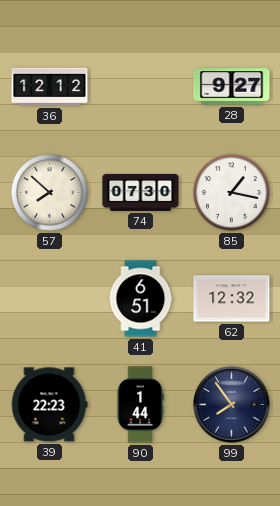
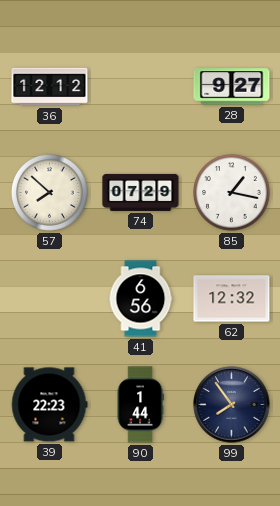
74: 07:30 -> 07:29
41: 6:51 -> 6:56
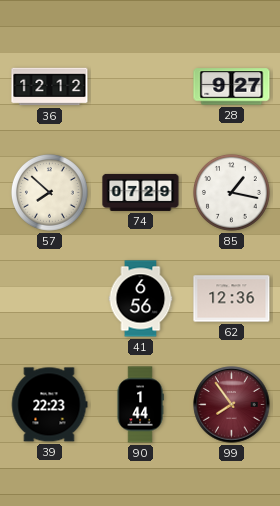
62: 12:32 -> 12:36
99 dial: navy -> burgundy
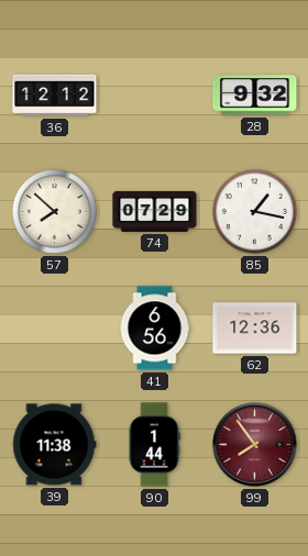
28: 9:27 -> 9:32
39: 22:23 -> 11:38
